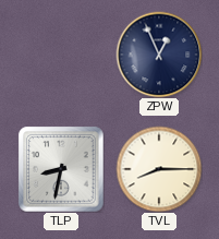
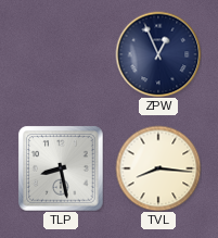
TLP: 8:32 -> 8:28
TVL: 8:15 -> 8:16
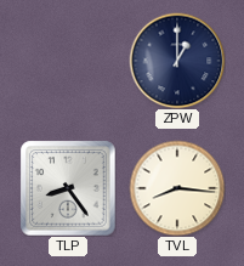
ZPW: 12:56 -> 1:00
TLP: 8:28 -> 8:24
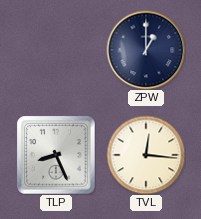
TLP: 8:24 -> 8:26
TVL: 8:16 -> 12:16
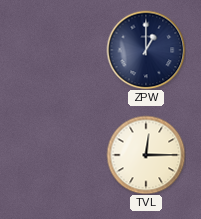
TLP: 8:26 -> none
TVL: 12:16 -> 12:15
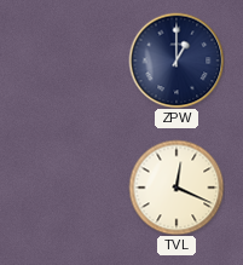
TVL: 12:15 -> 12:19
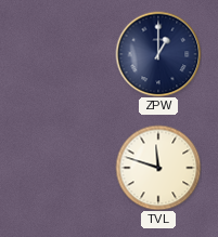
TVL: 12:19 -> 11:48
